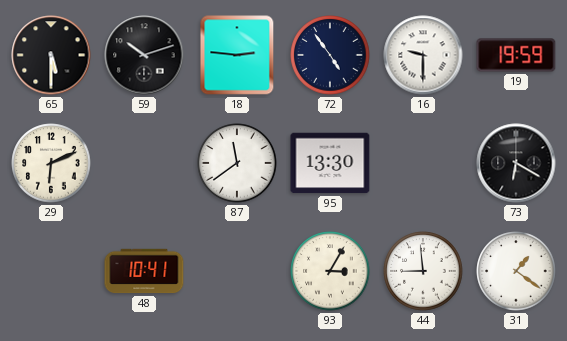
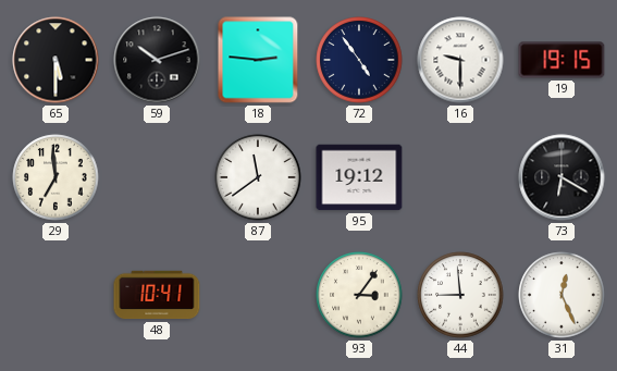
19: 19:59 -> 19:15
29: 6:11 -> 6:59
95: 13:30 -> 19:12
93: 3:05 -> 3:06
31: 1:21 -> 12:26
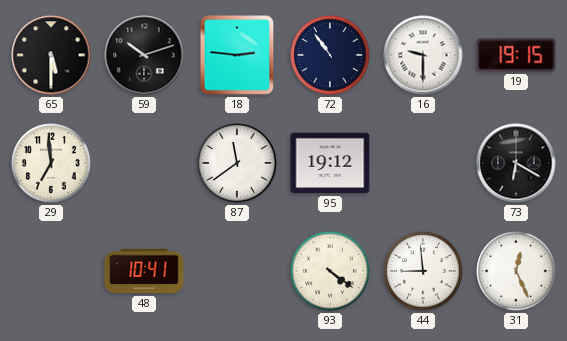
72: 4:54 -> 10:54
93: 3:06 -> 4:21
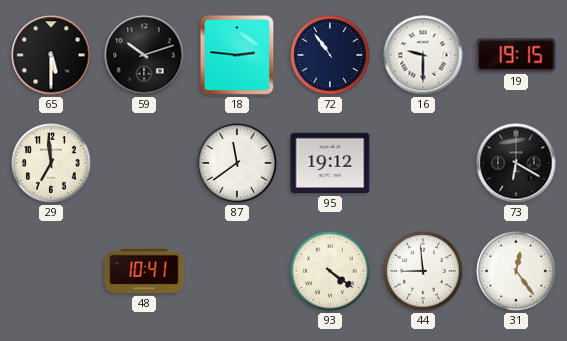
31: 12:26 -> 12:24
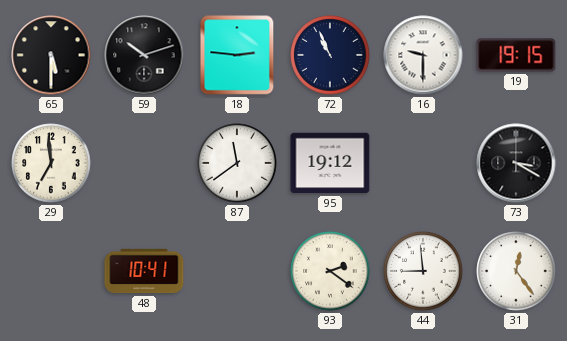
72: 10:54 -> 10:56
73: 6:20 -> 3:20
93: 4:21 -> 2:21
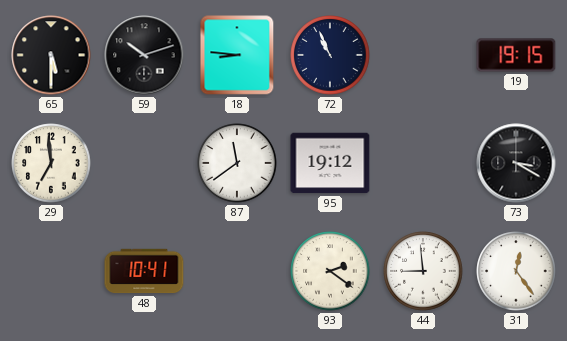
18: 2:46 -> 8:46
16: 9:30 -> none
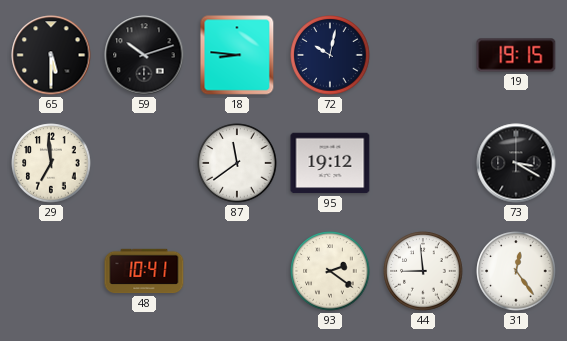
72: 10:56 -> 10:02
